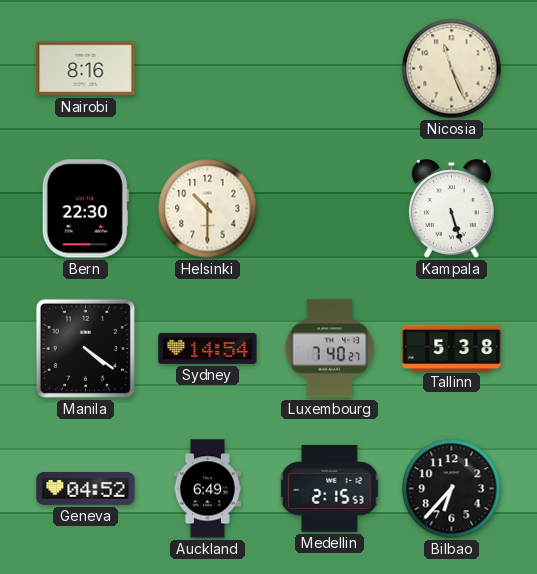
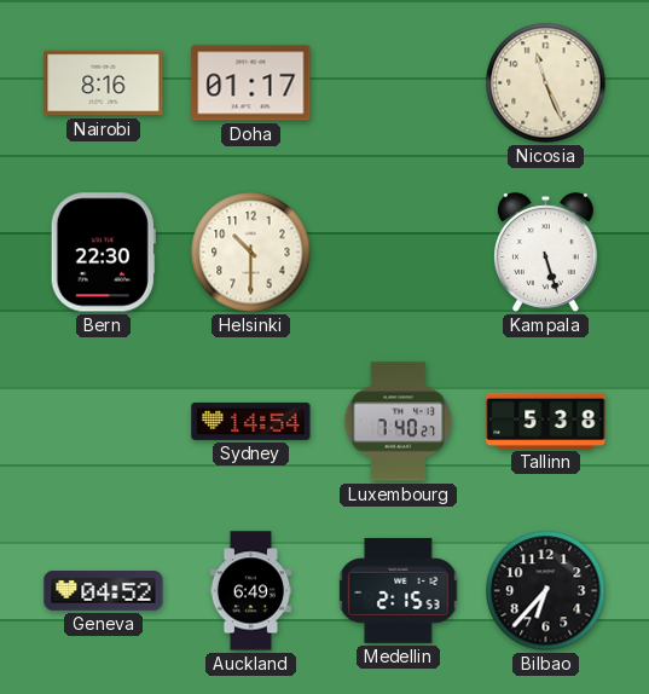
Doha: none -> 01:17
Manila: 4:21 -> none
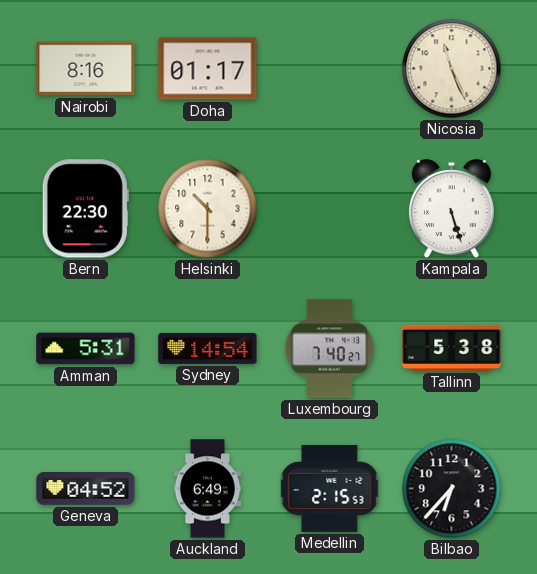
Amman: none -> 5:31
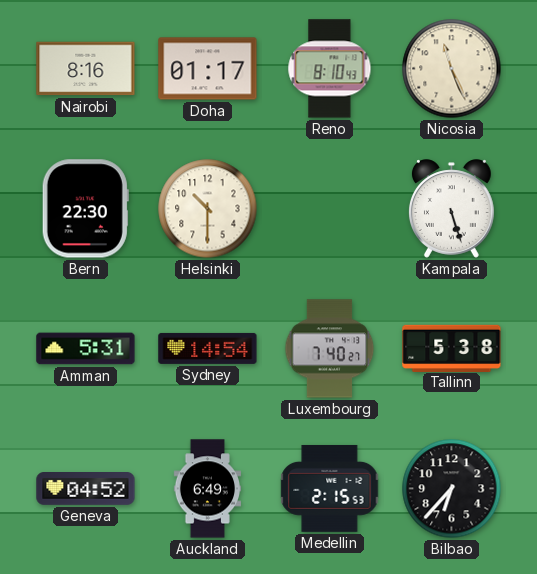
Reno: none -> 8:10
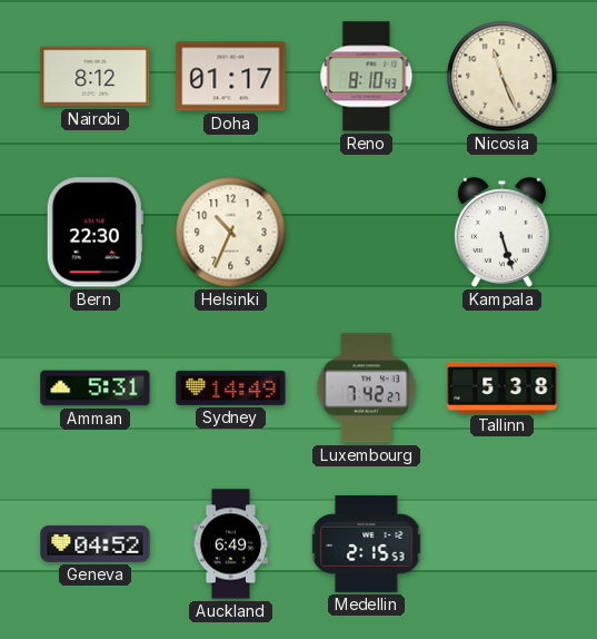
Nairobi: 8:16 -> 8:12
Helsinki: 10:30 -> 10:34
Sydney: 14:54 -> 14:49
Luxembourg: 7:40 -> 7:42
Bilbao: 6:37 -> none
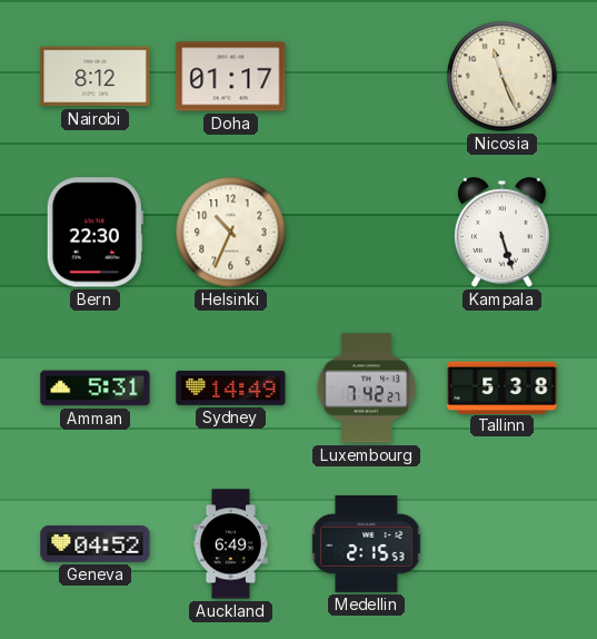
Reno: 8:10 -> none
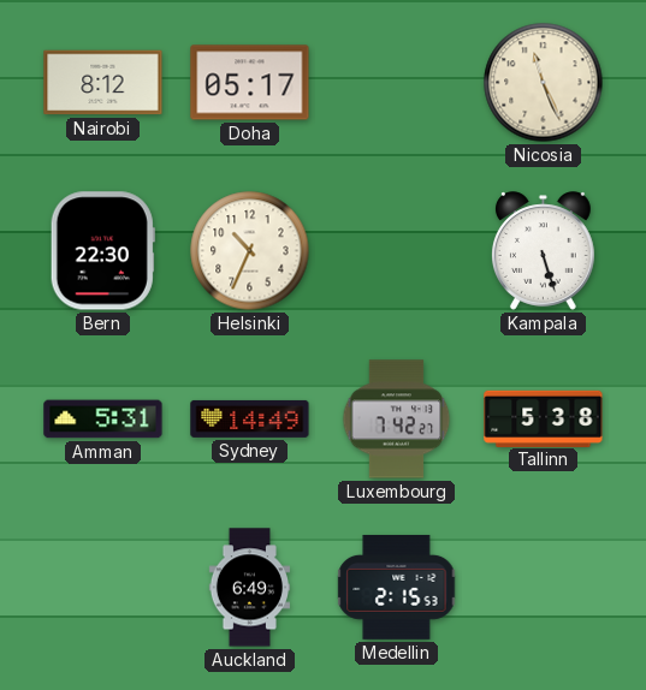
Doha: 01:17 -> 05:17
Geneva: 04:52 -> none
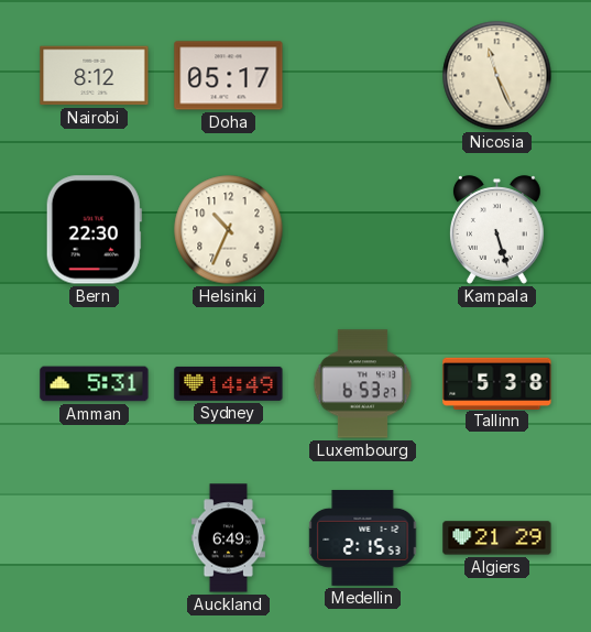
Luxembourg: 7:42 -> 6:53
Algiers: none -> 21:29
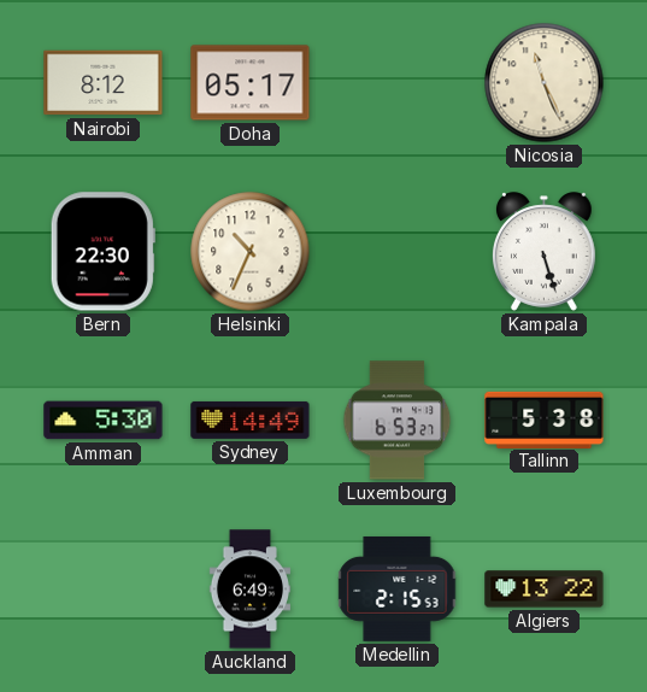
Amman: 5:31 -> 5:30
Algiers: 21:29 -> 13:22
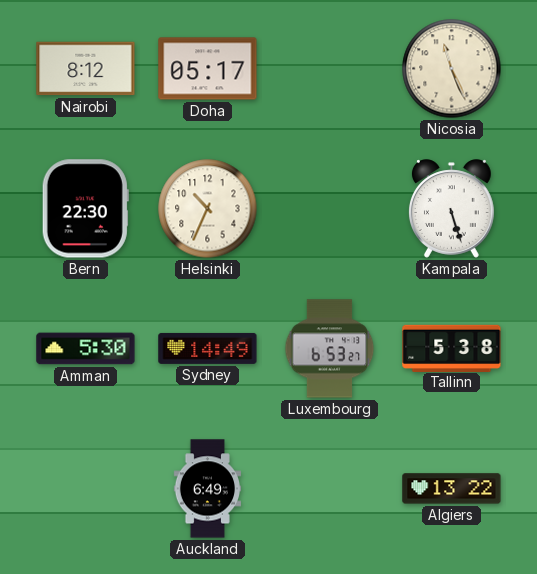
Medellin: 2:15 -> none
